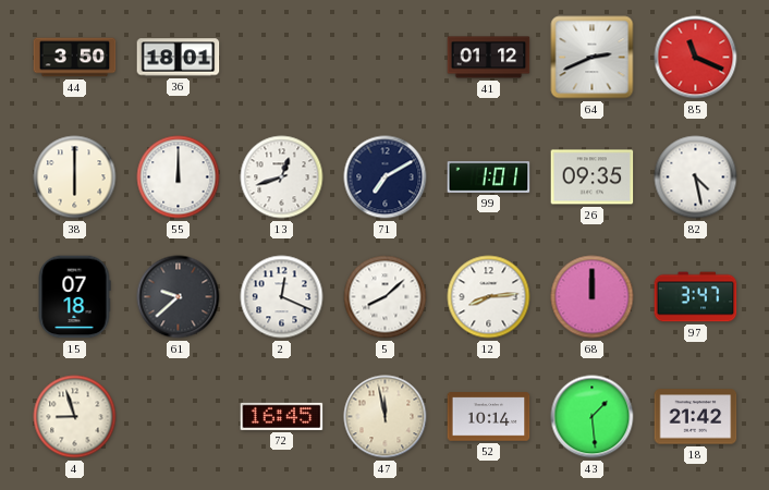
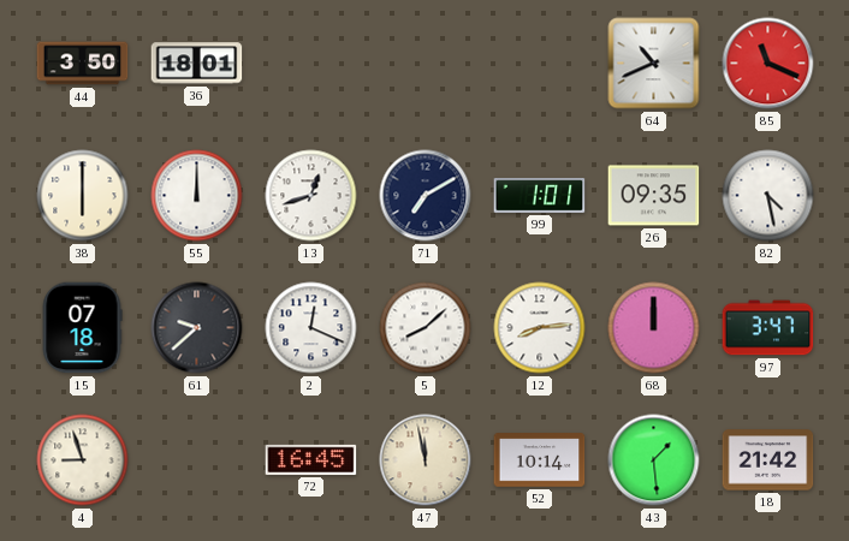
41: 01:12 -> none
64: 2:41 -> 10:41
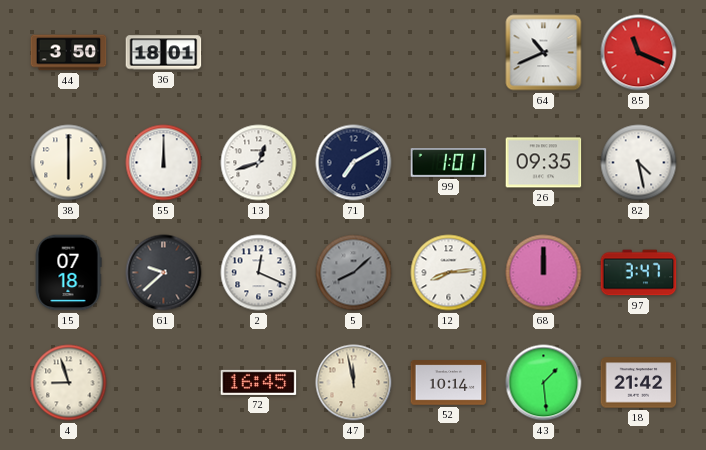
5 dial: white -> grey
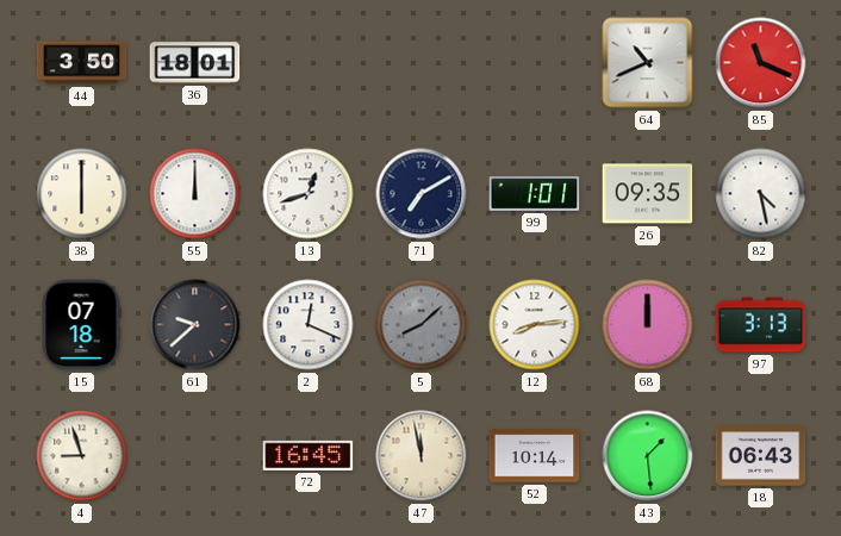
97: 3:47 -> 3:13
18: 21:42 -> 06:43
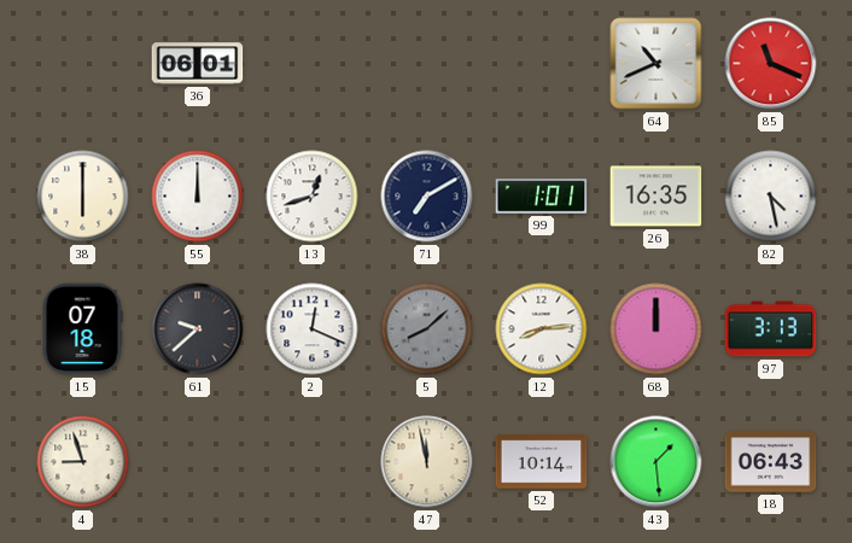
44: 3:50 -> none
36: 18:01 -> 06:01
26: 09:35 -> 16:35
72: 16:45 -> none
